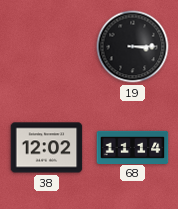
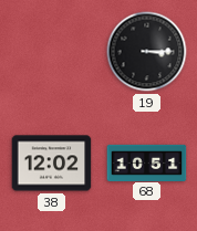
68: 11:14 -> 10:51
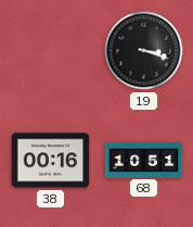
19: 3:15 -> 3:18
38: 12:02 -> 00:16
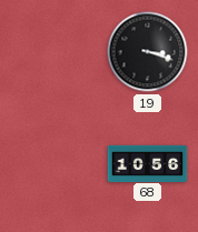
38: 00:16 -> none
68: 10:51 -> 10:56
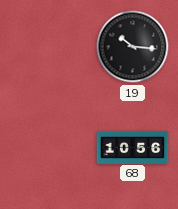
19: 3:18 -> 10:16
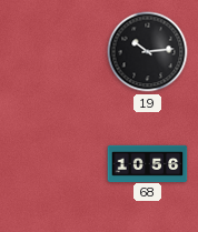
19: 10:16 -> 10:14
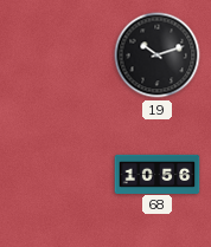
19: 10:14 -> 10:12
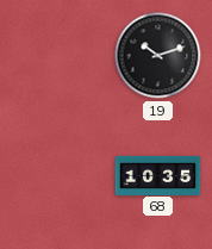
68: 10:56 -> 10:35
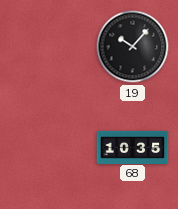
19: 10:12 -> 10:07
